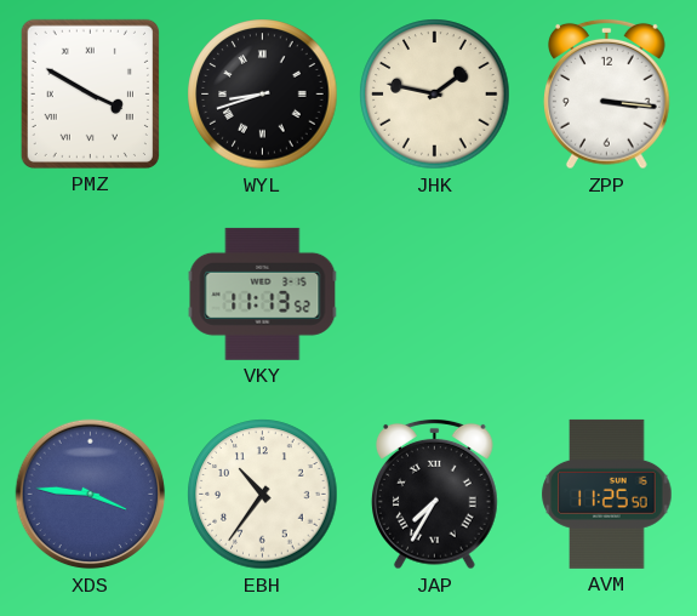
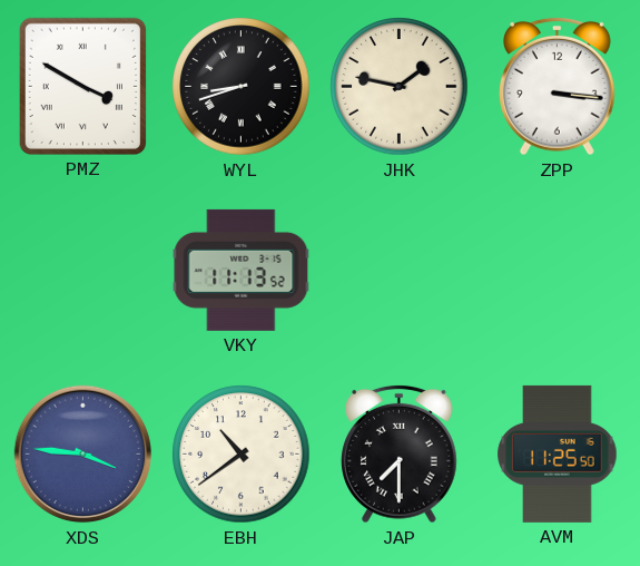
EBH: 10:36 -> 10:39
JAP: 7:35 -> 7:30
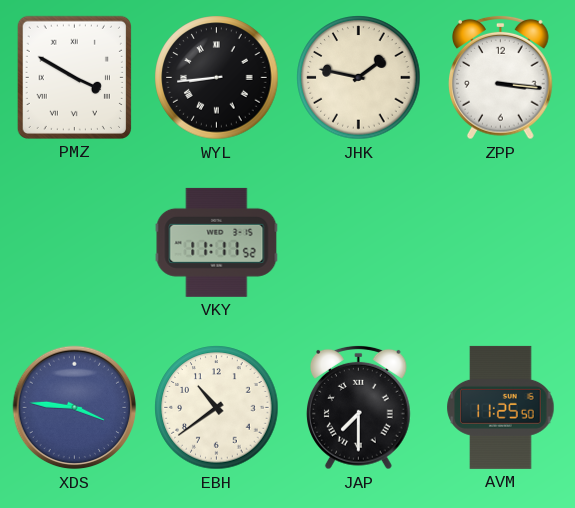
WYL: 8:42 -> 8:44
VKY: 11:13 -> 11:11
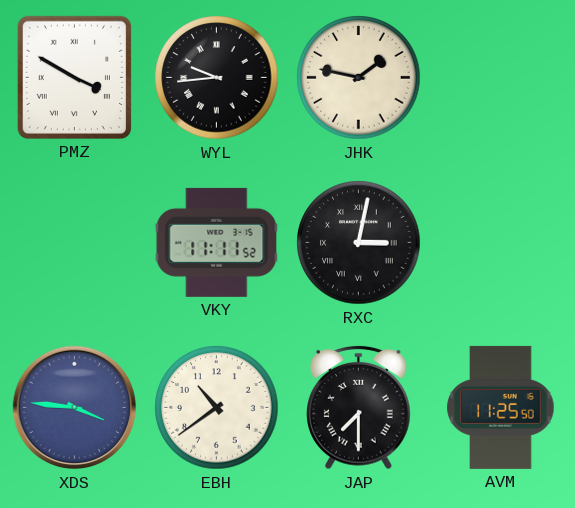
WYL: 8:44 -> 9:44
ZPP: 3:16 -> none
RXC: none -> 3:02
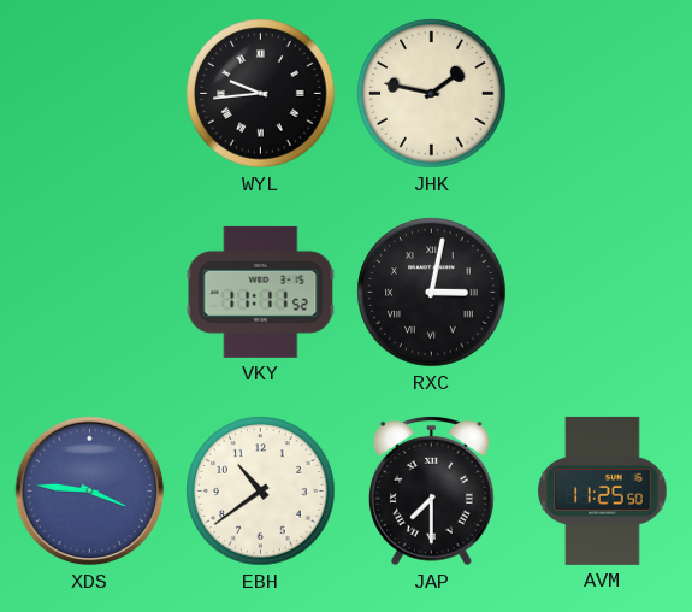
PMZ: 3:50 -> none
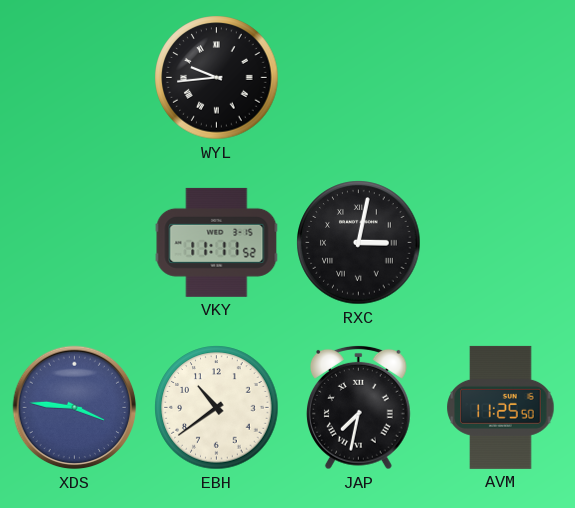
JHK: 1:47 -> none
JAP: 7:30 -> 7:32
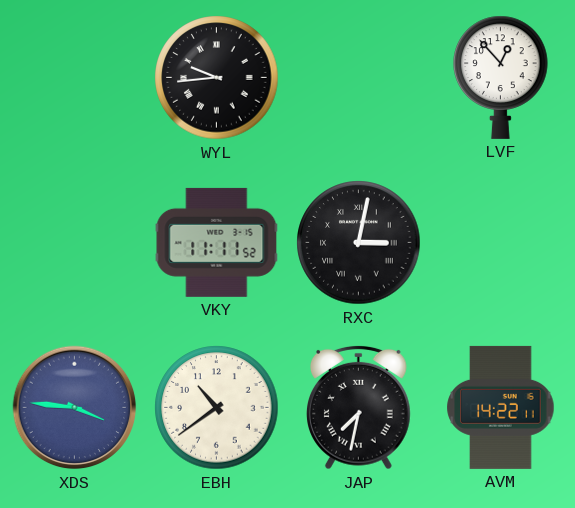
LVF: none -> 12:53
AVM: 11:25 -> 14:22
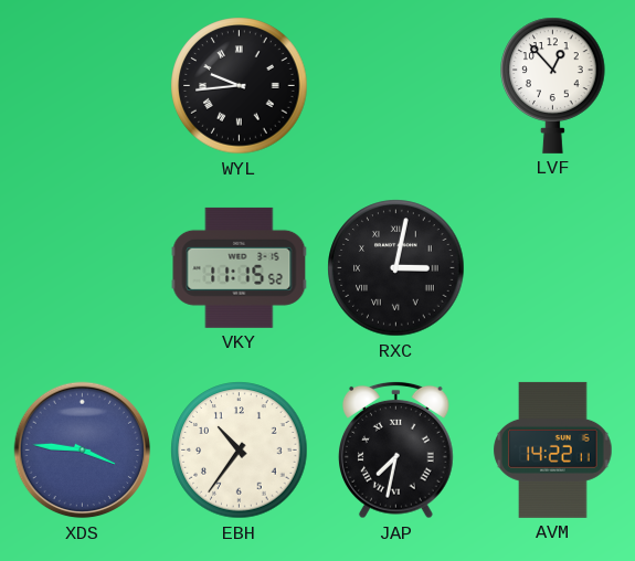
VKY: 11:11 -> 11:15
EBH: 10:39 -> 10:36
